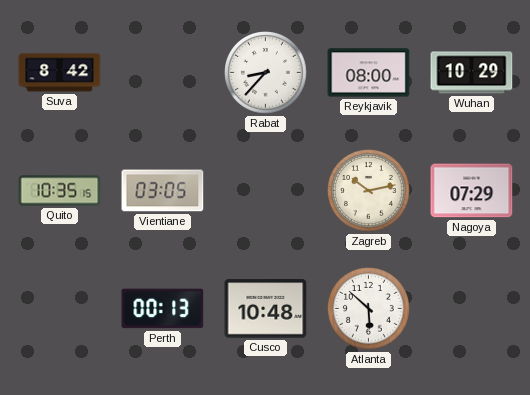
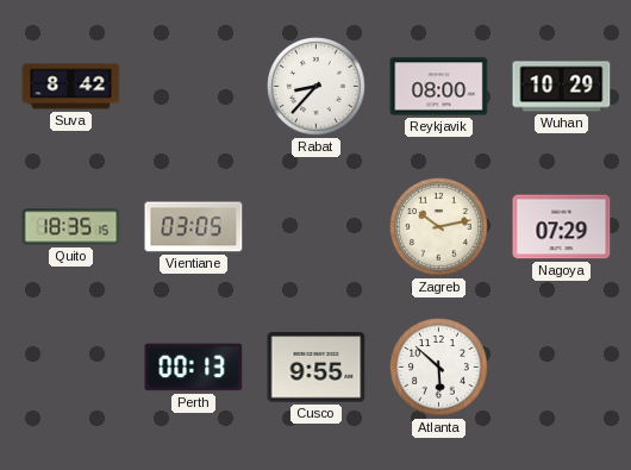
Quito: 10:35 -> 18:35
Cusco: 10:48 -> 9:55
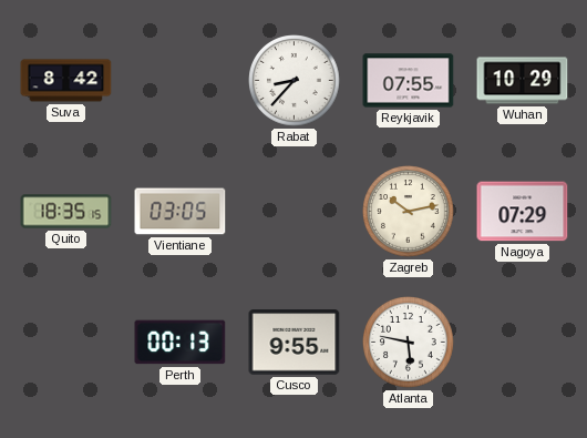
Reykjavik: 08:00 -> 07:55
Atlanta: 5:52 -> 5:47
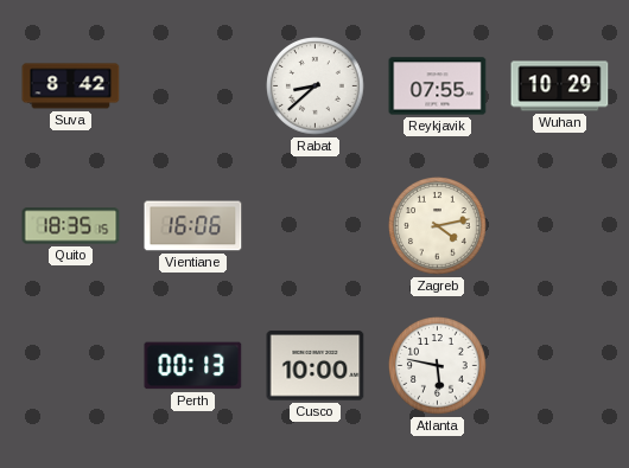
Rabat: 8:37 -> 8:38
Vientiane: 03:05 -> 16:06
Zagreb: 10:13 -> 4:13
Nagoya: 07:29 -> none
Cusco: 9:55 -> 10:00
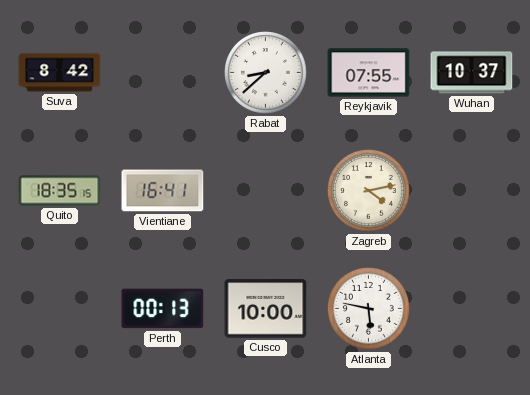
Wuhan: 10:29 -> 10:37
Vientiane: 16:06 -> 16:41
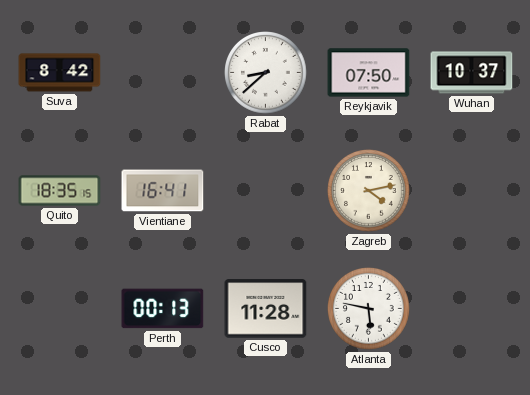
Reykjavik: 07:55 -> 07:50
Cusco: 10:00 -> 11:28
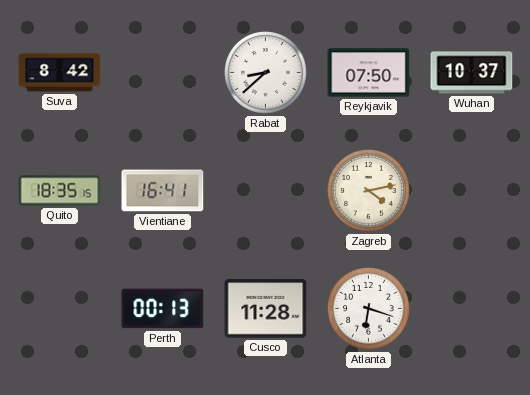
Atlanta: 5:47 -> 6:18
